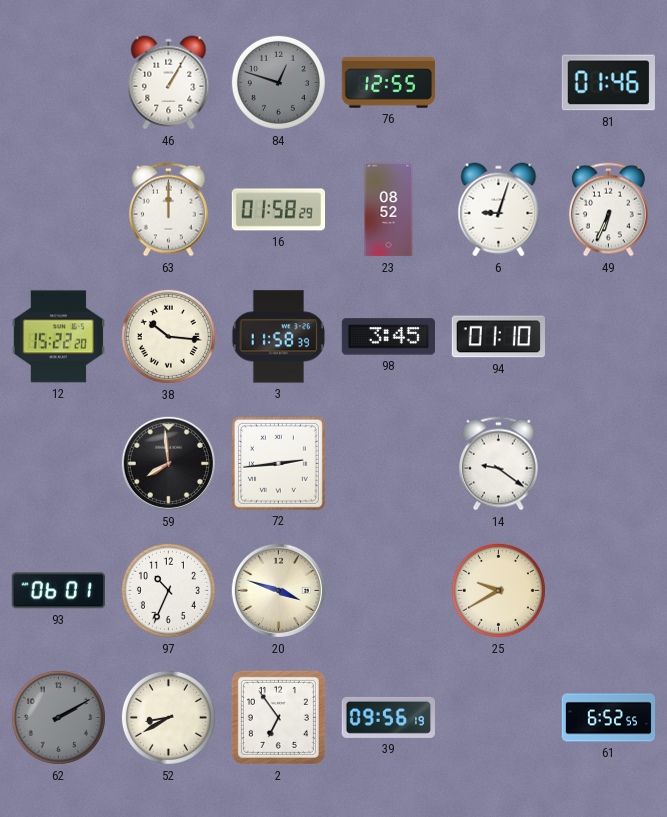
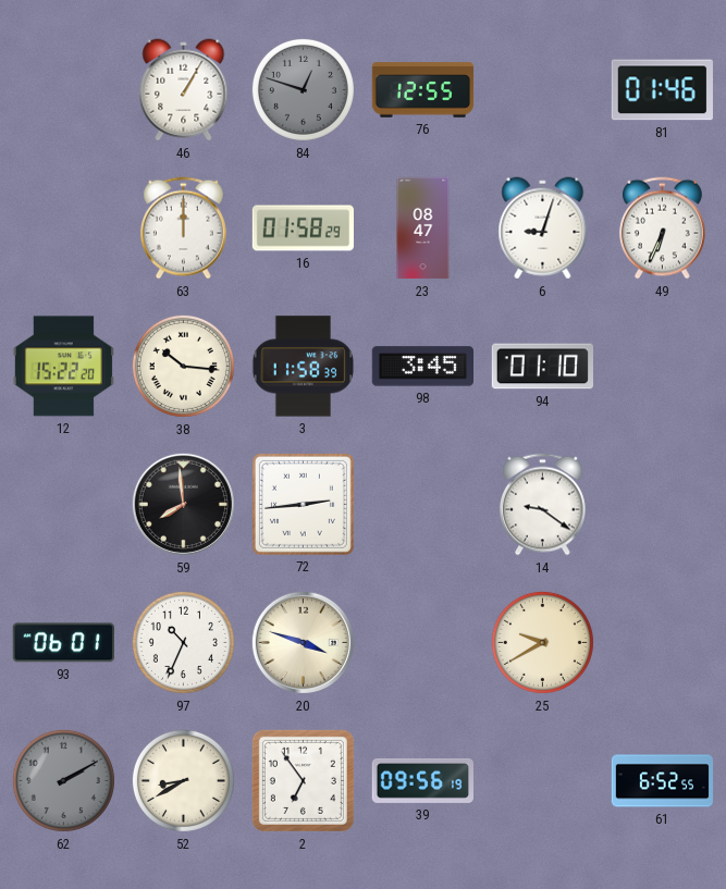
23: 08:52 -> 08:47
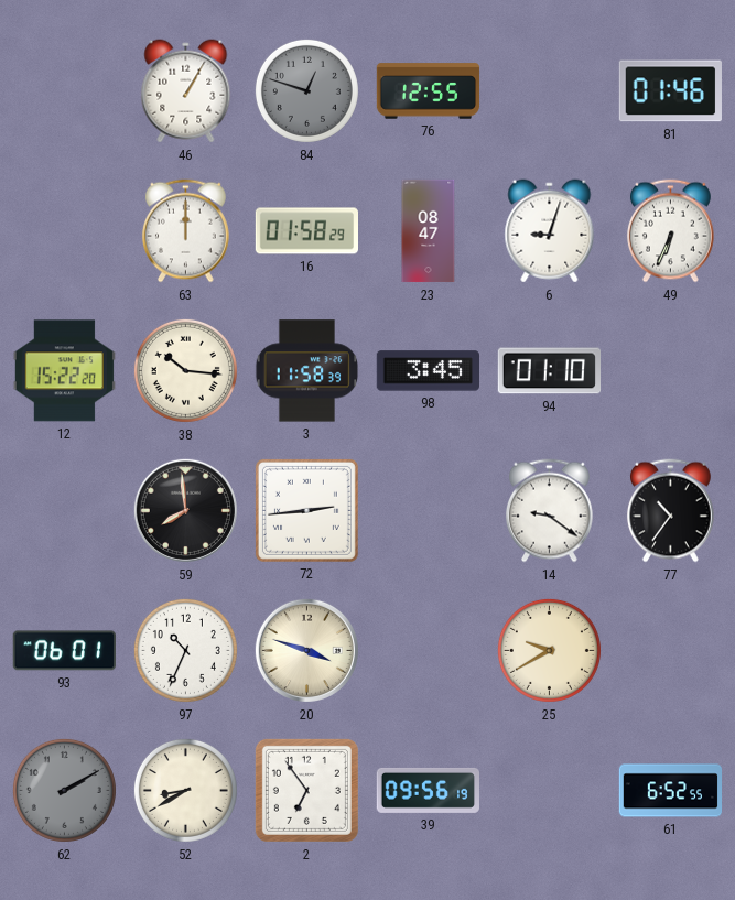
77: none -> 10:36
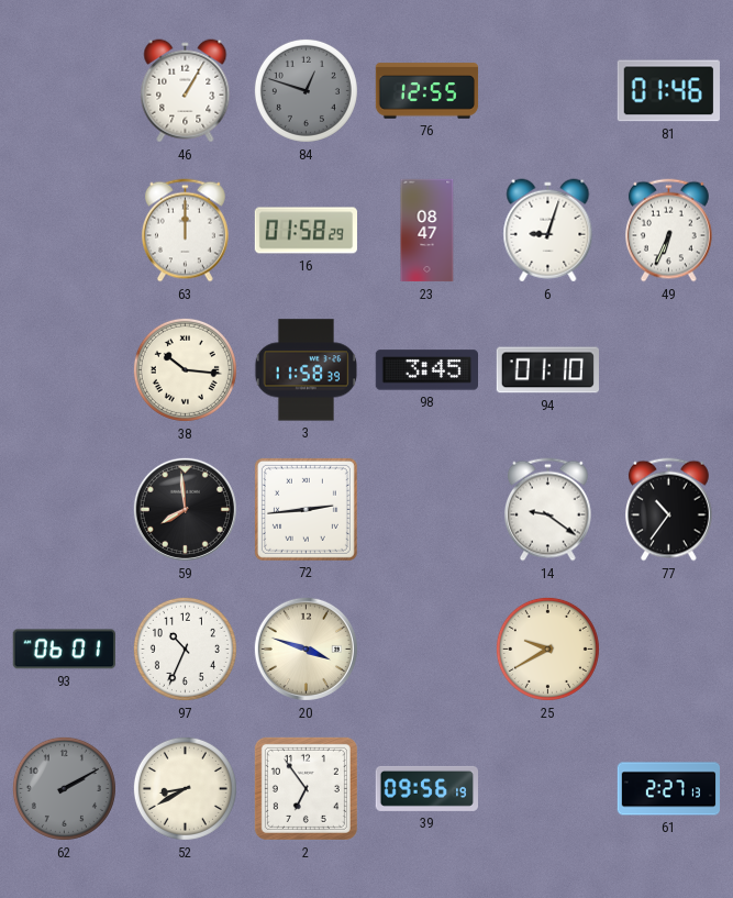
12: 15:22 -> none
61: 6:52 -> 2:27
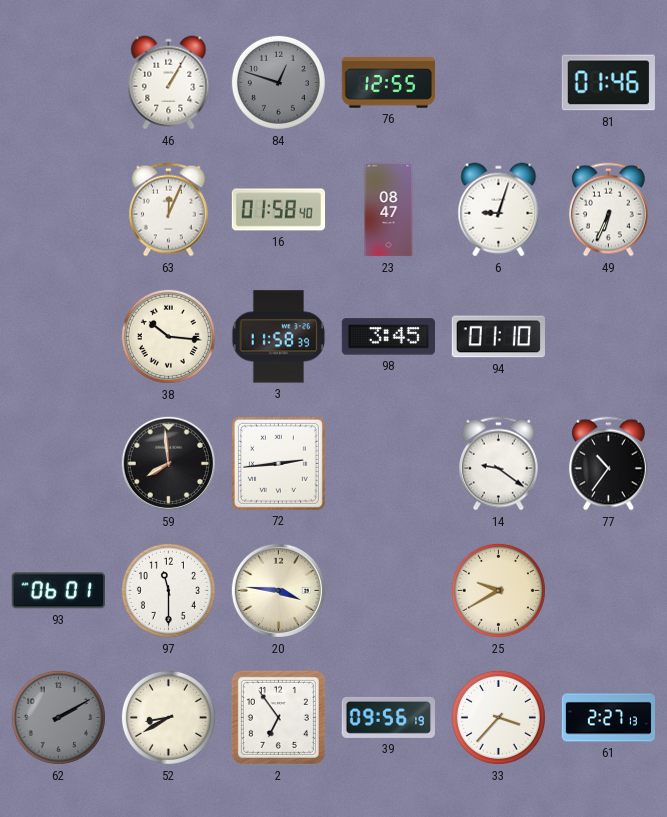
63: 12:00 -> 12:04
16: 01:58:29 -> 01:58:40
97: 10:34 -> 11:30
20: 3:48 -> 3:46
33: none -> 3:37
